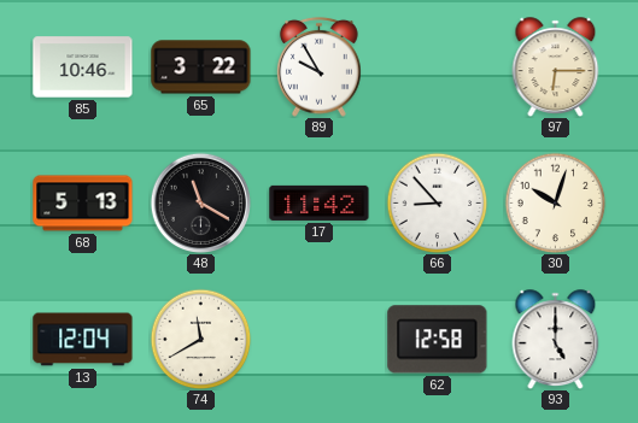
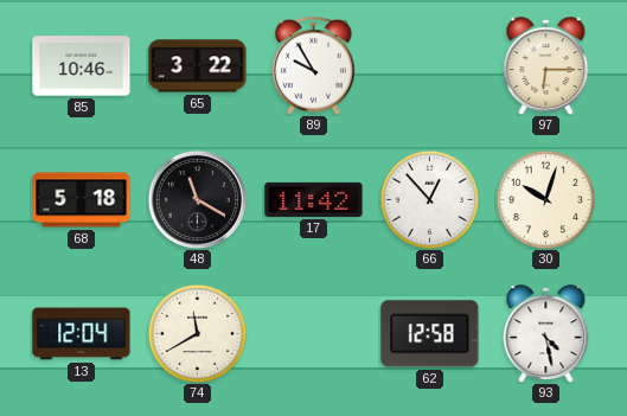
68: 5:13 -> 5:18
66: 8:53 -> 12:53
93: 5:00 -> 4:28
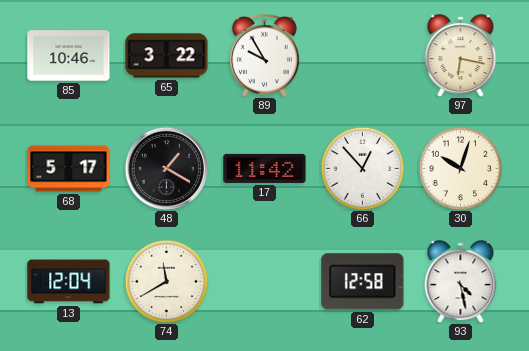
97: 6:15 -> 6:17
68: 5:18 -> 5:17
48: 11:20 -> 1:20
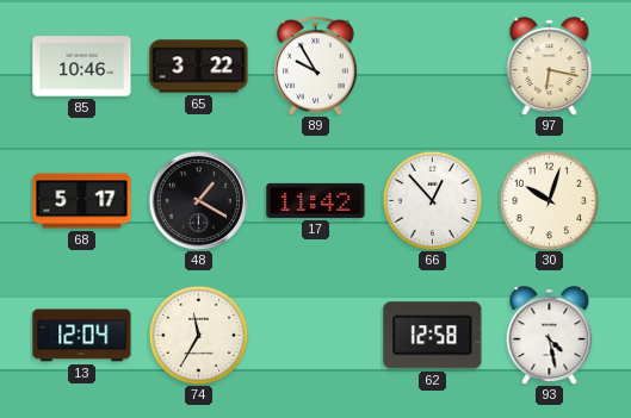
74: 11:40 -> 11:35
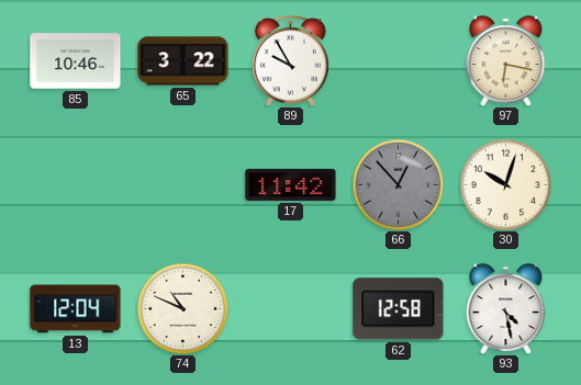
68: 5:17 -> none
48: 1:20 -> none
66 dial: white -> grey
74: 11:35 -> 10:49
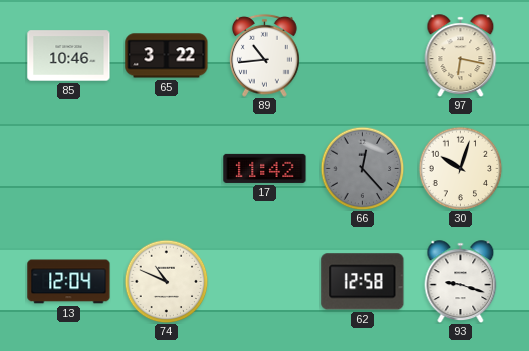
89: 9:55 -> 10:44
66: 12:53 -> 12:23
93: 4:28 -> 9:18
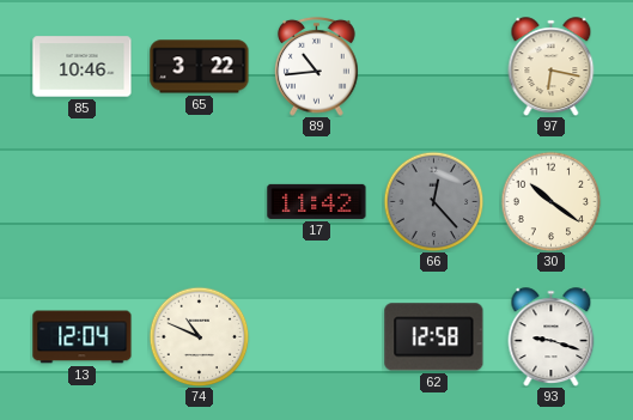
30: 10:03 -> 10:21
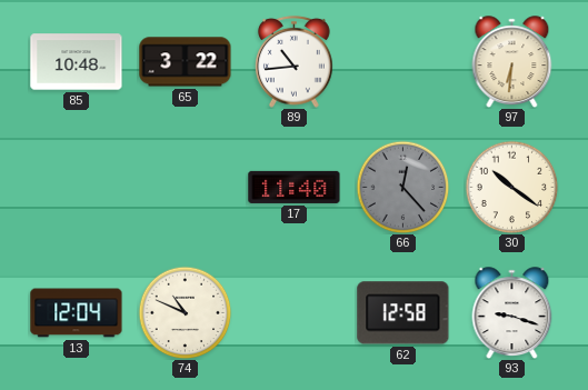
85: 10:46 -> 10:48
97: 6:17 -> 6:31
17: 11:42 -> 11:40
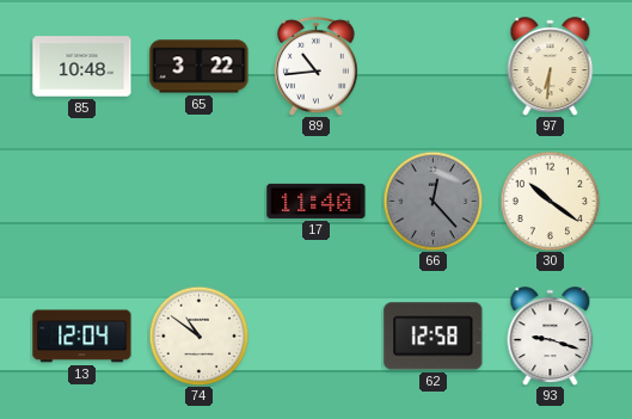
74: 10:49 -> 10:51
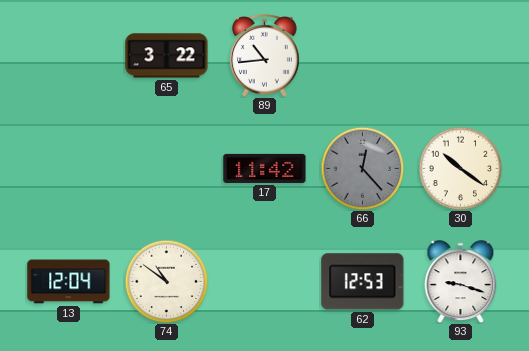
85: 10:48 -> none
97: 6:31 -> none
17: 11:40 -> 11:42
62: 12:58 -> 12:53
